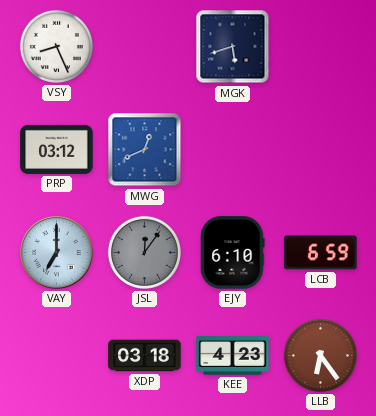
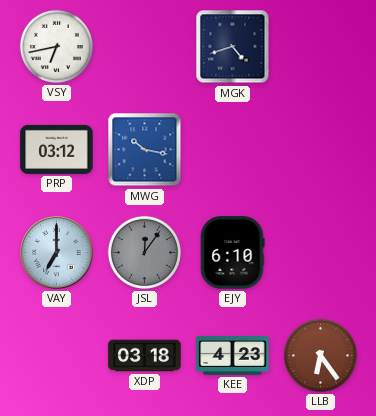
VSY: 8:26 -> 6:43
MGK: 5:42 -> 4:42
MWG: 12:41 -> 10:17
LCB: 6:59 -> none
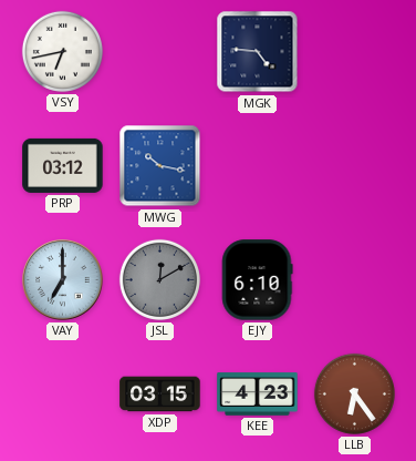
MGK: 4:42 -> 4:46
JSL: 12:06 -> 12:10
XDP: 03:18 -> 03:15
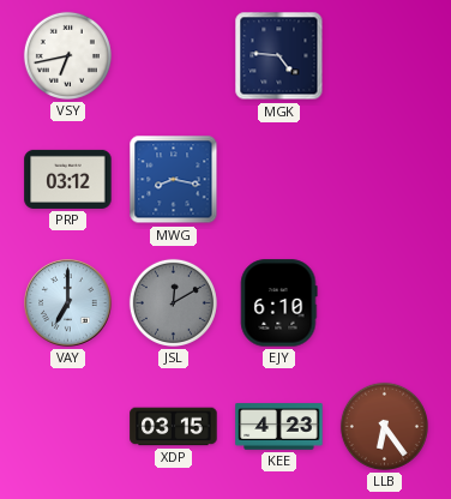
MWG: 10:17 -> 8:17
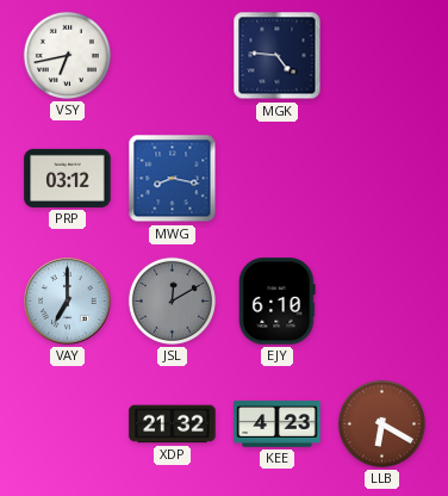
XDP: 03:15 -> 21:32
LLB: 6:24 -> 6:20
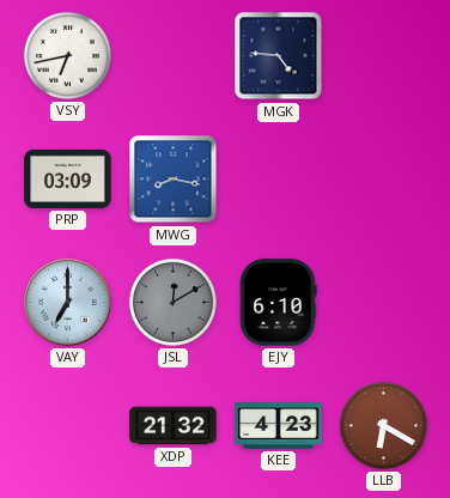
PRP: 03:12 -> 03:09
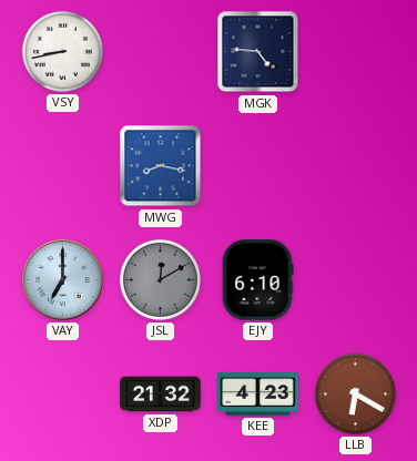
VSY: 6:43 -> 8:43
PRP: 03:09 -> none
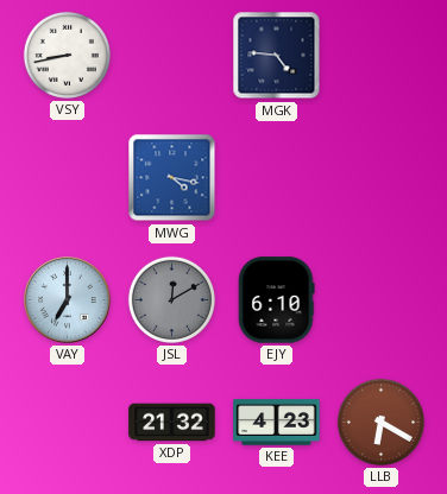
MWG: 8:17 -> 4:17
